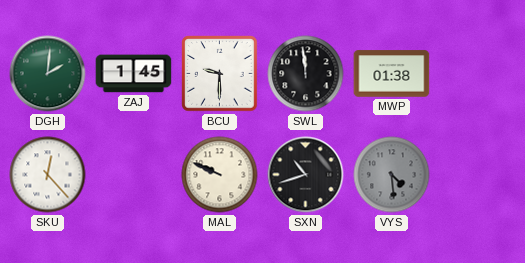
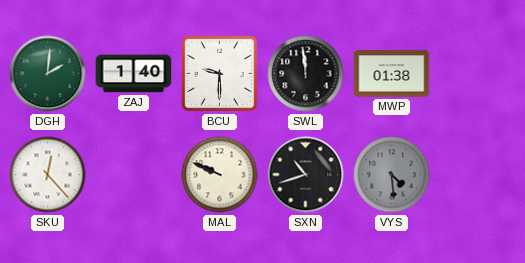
ZAJ: 1:45 -> 1:40
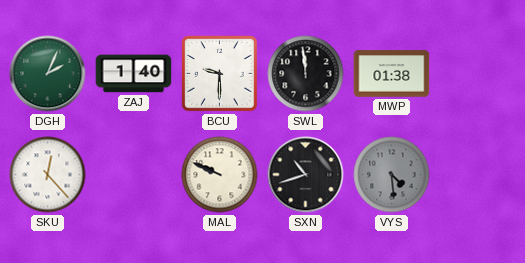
DGH: 2:01 -> 2:04
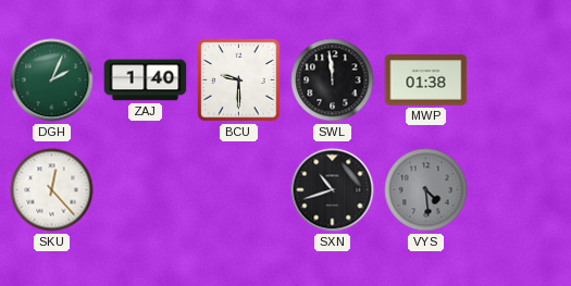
MAL: 9:49 -> none
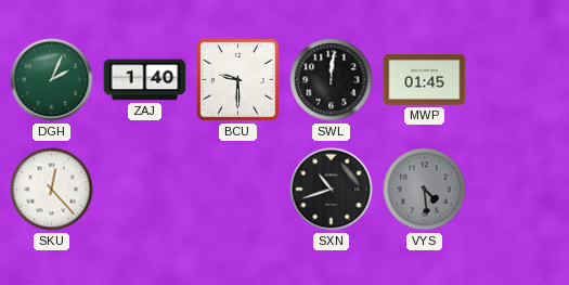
SWL: 11:59 -> 12:01
MWP: 01:38 -> 01:45
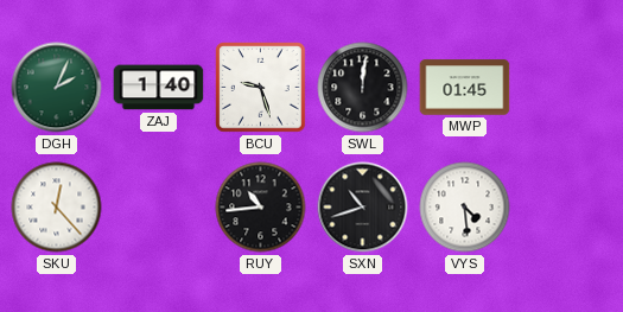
BCU: 9:30 -> 9:27
RUY: none -> 10:44
VYS dial: grey -> white
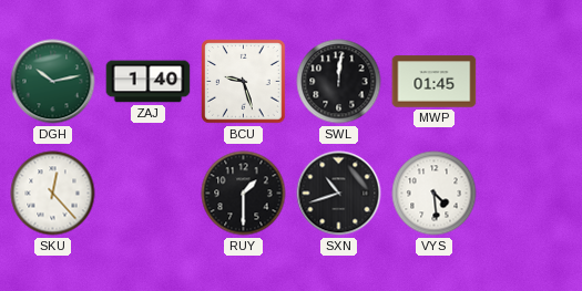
DGH: 2:04 -> 10:13
RUY: 10:44 -> 1:30
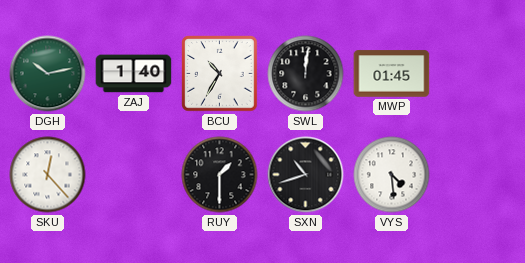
BCU: 9:27 -> 10:35
